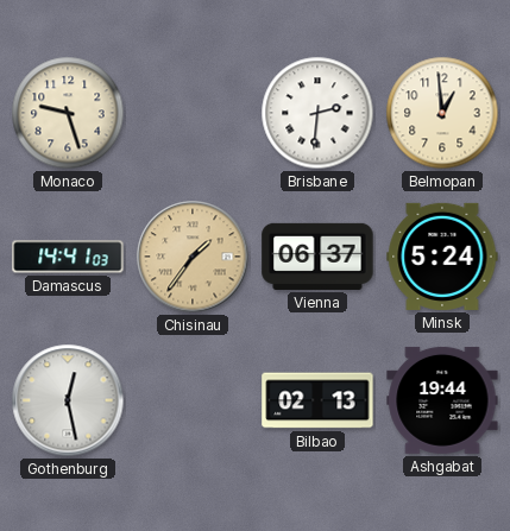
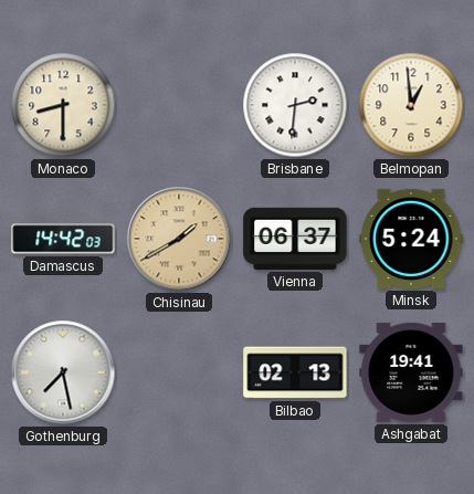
Monaco: 9:27 -> 8:30
Damascus: 14:41 -> 14:42
Chisinau: 1:36 -> 1:40
Gothenburg: 12:28 -> 7:28
Ashgabat: 19:44 -> 19:41
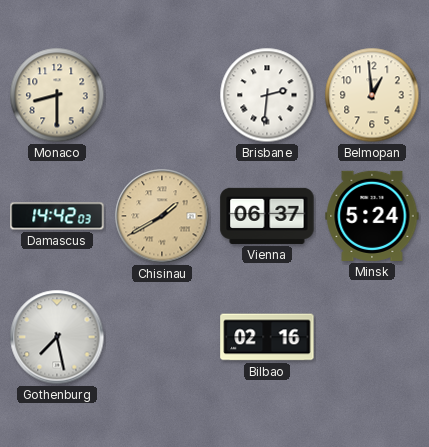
Bilbao: 02:13 -> 02:16
Ashgabat: 19:41 -> none
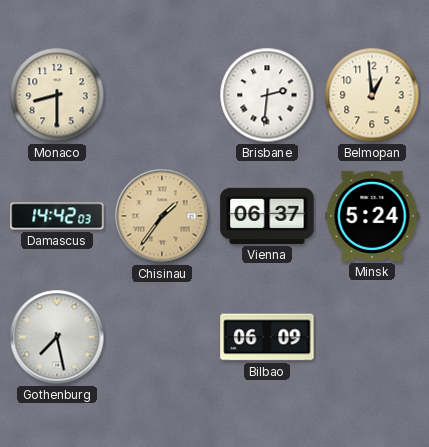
Chisinau: 1:40 -> 1:36
Bilbao: 02:16 -> 06:09
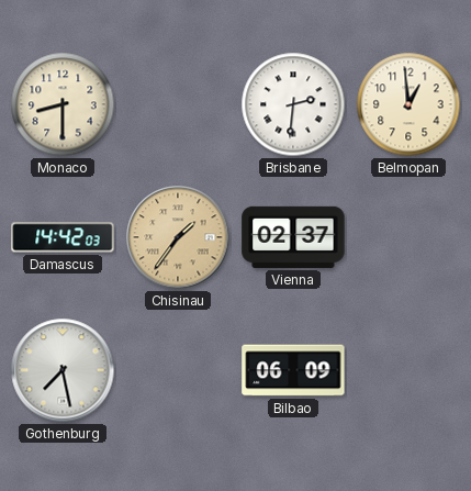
Vienna: 06:37 -> 02:37
Minsk: 5:24 -> none
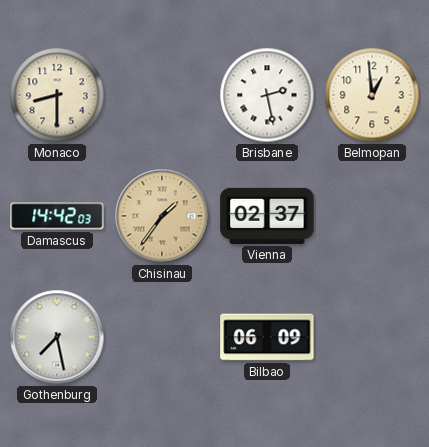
Brisbane: 2:31 -> 2:28
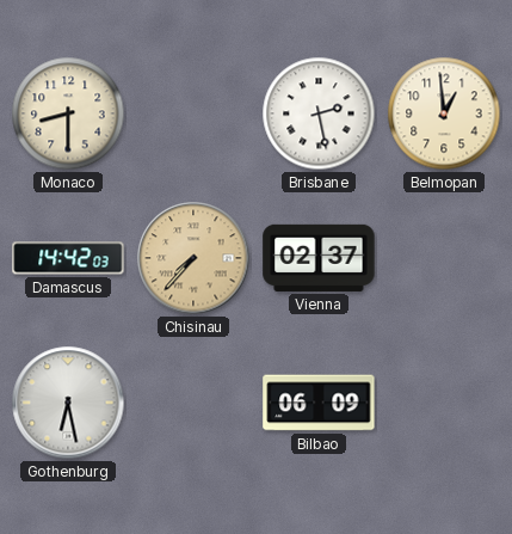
Chisinau: 1:36 -> 7:37
Gothenburg: 7:28 -> 6:28
